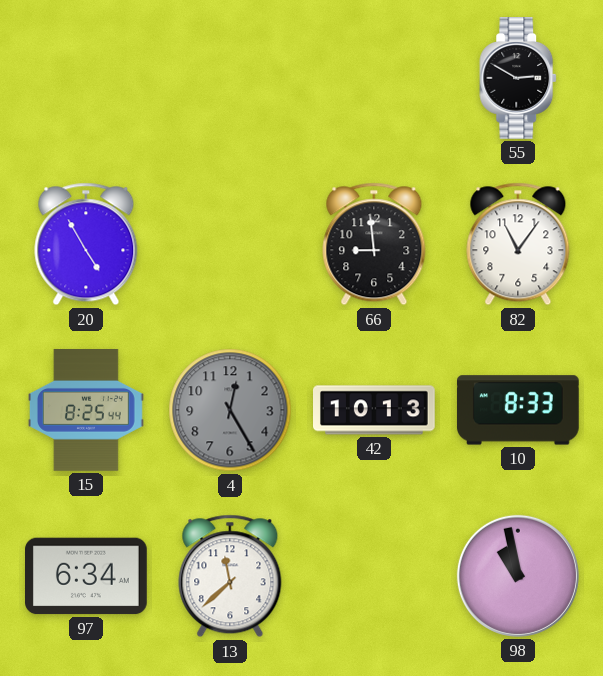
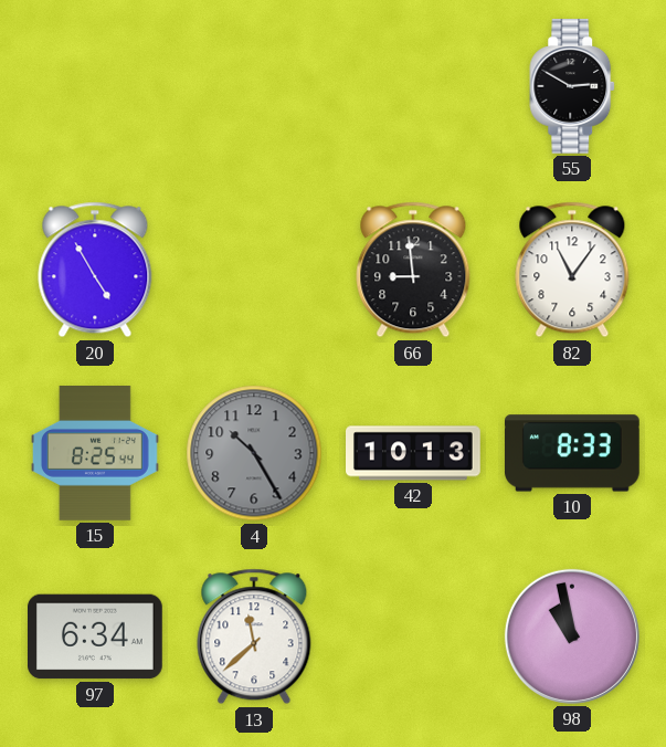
4: 12:25 -> 10:25
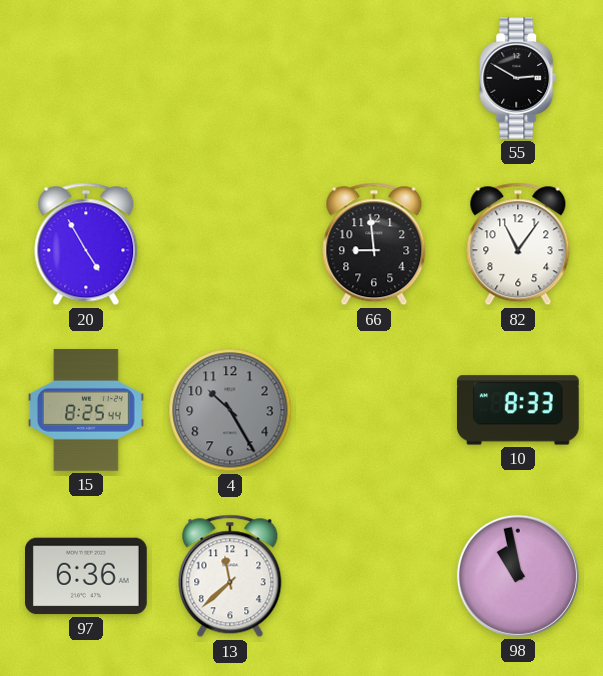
42: 10:13 -> none
97: 6:34 -> 6:36
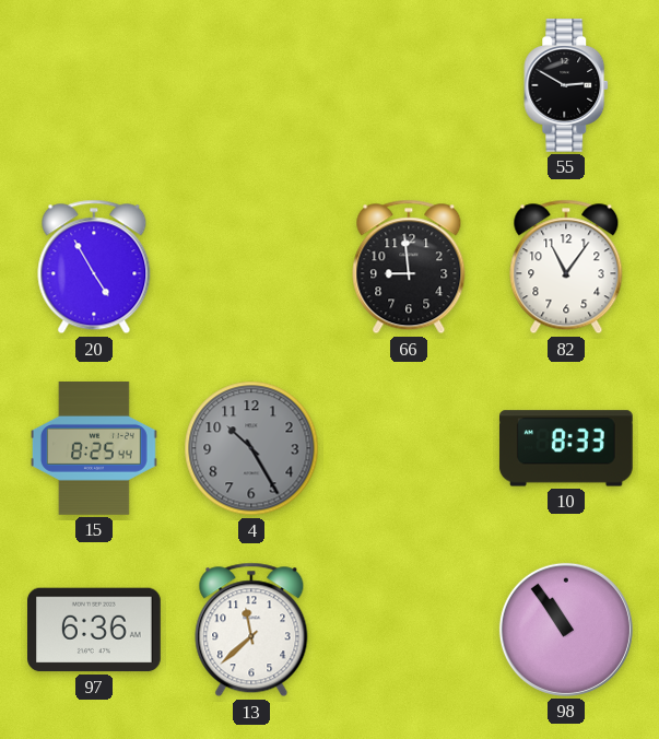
98: 10:58 -> 10:54
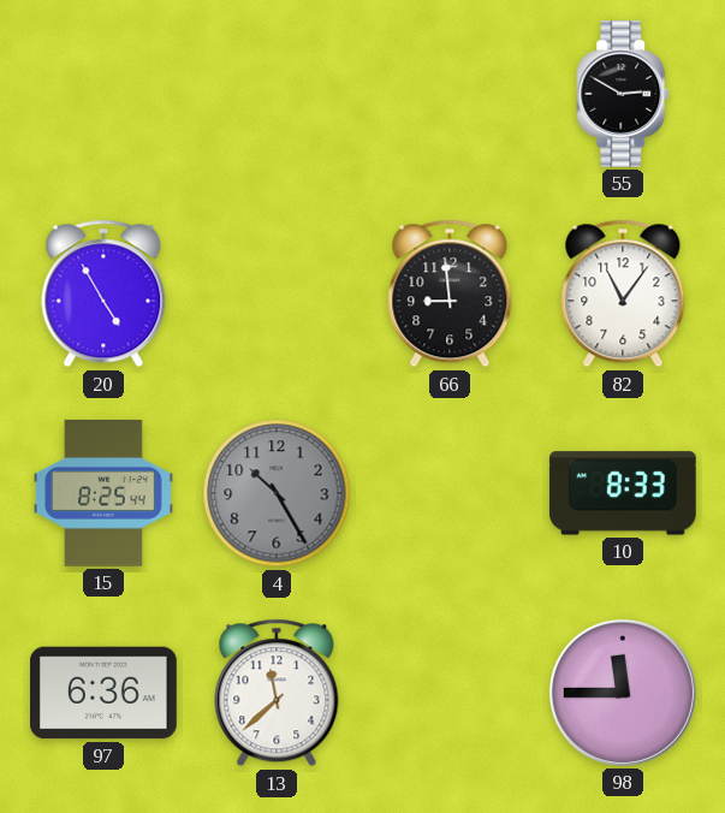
98: 10:54 -> 11:45
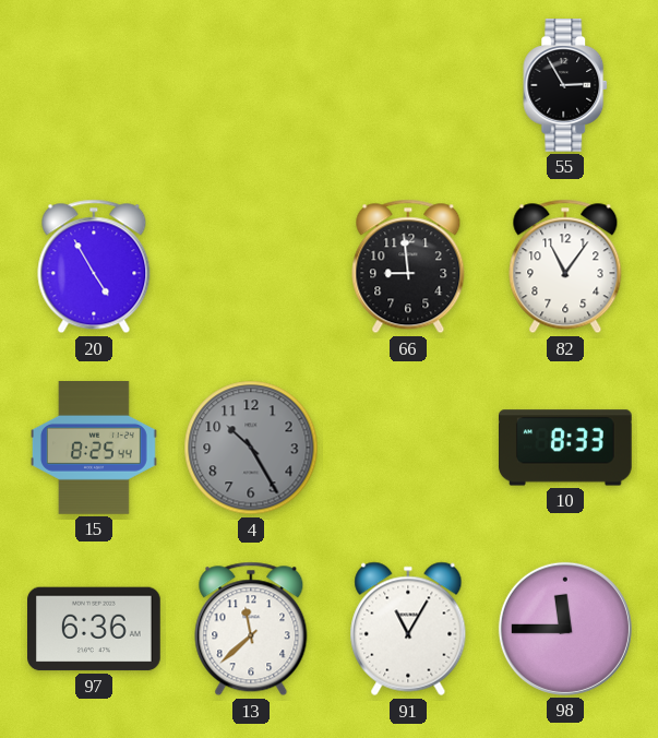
55: 2:50 -> 2:55
91: none -> 11:05
